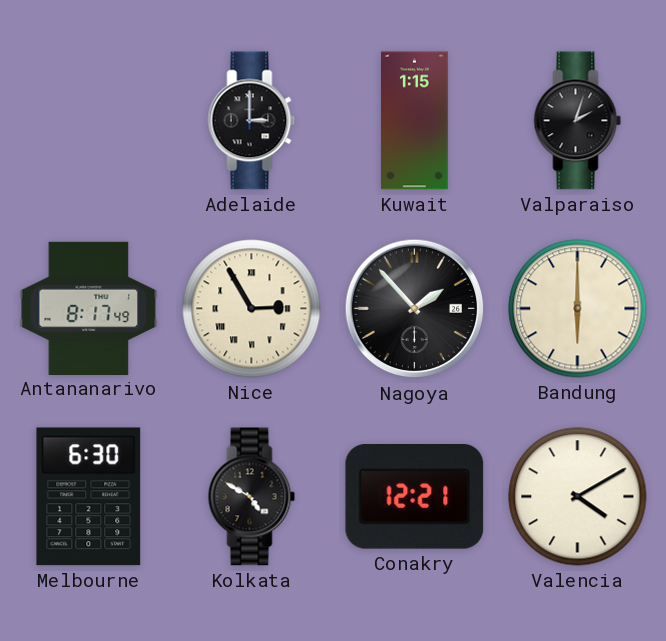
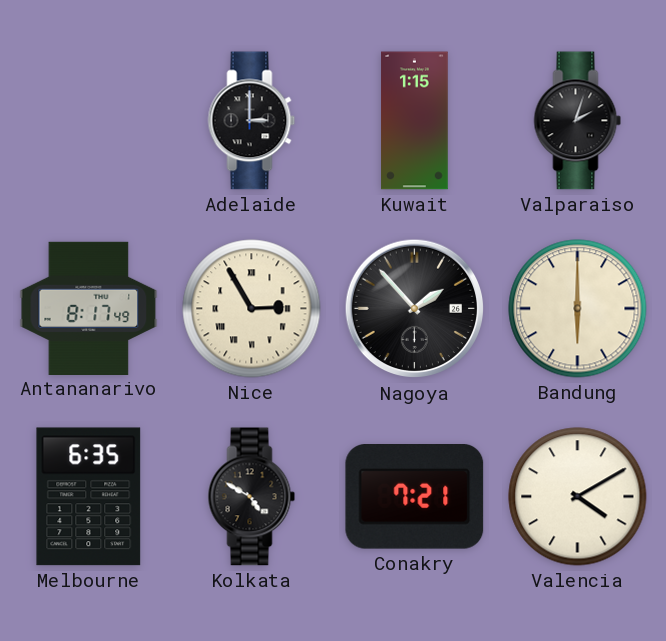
Melbourne: 6:30 -> 6:35
Conakry: 12:21 -> 7:21
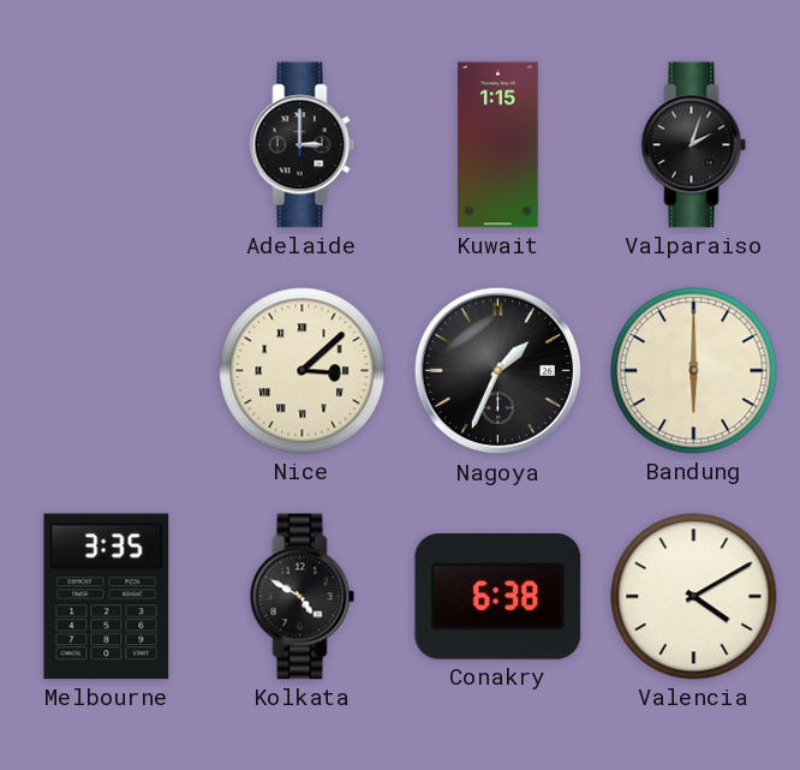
Antananarivo: 8:17 -> none
Nice: 2:55 -> 3:08
Nagoya: 1:53 -> 1:34
Melbourne: 6:35 -> 3:35
Conakry: 7:21 -> 6:38
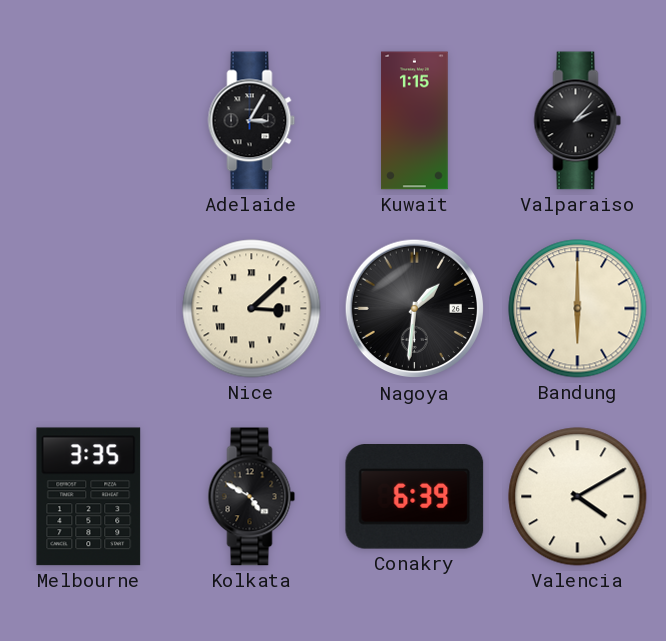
Adelaide: 3:00 -> 3:05
Valparaiso: 2:03 -> 2:07
Nagoya: 1:34 -> 1:31
Conakry: 6:38 -> 6:39
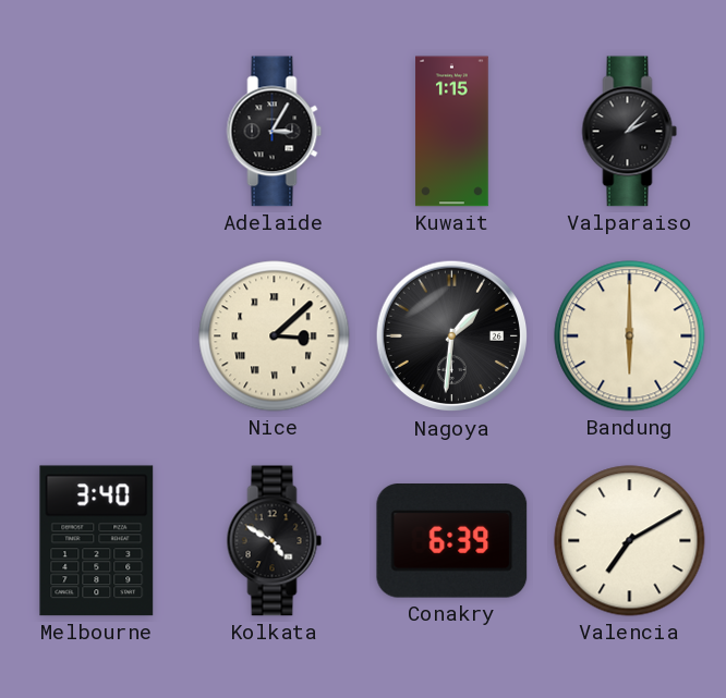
Melbourne: 3:35 -> 3:40
Valencia: 4:10 -> 7:10
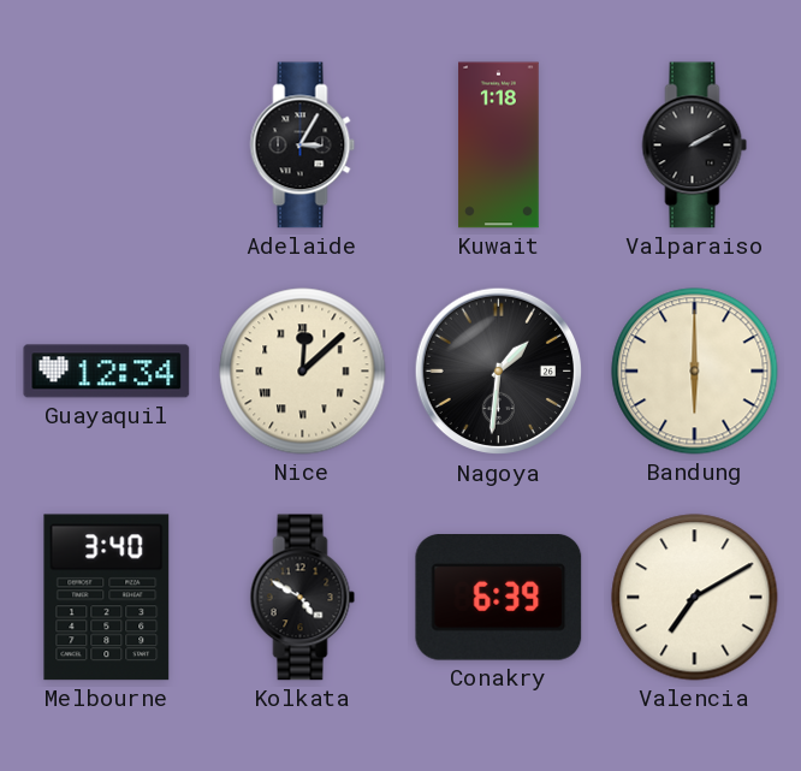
Kuwait: 1:15 -> 1:18
Valparaiso: 2:07 -> 2:10
Guayaquil: none -> 12:34
Nice: 3:08 -> 12:08
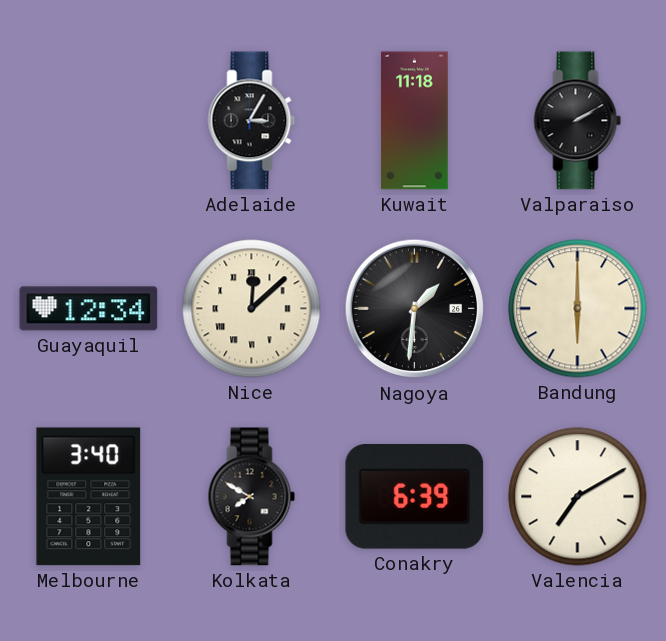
Kuwait: 1:18 -> 11:18
Kolkata: 4:50 -> 7:50
